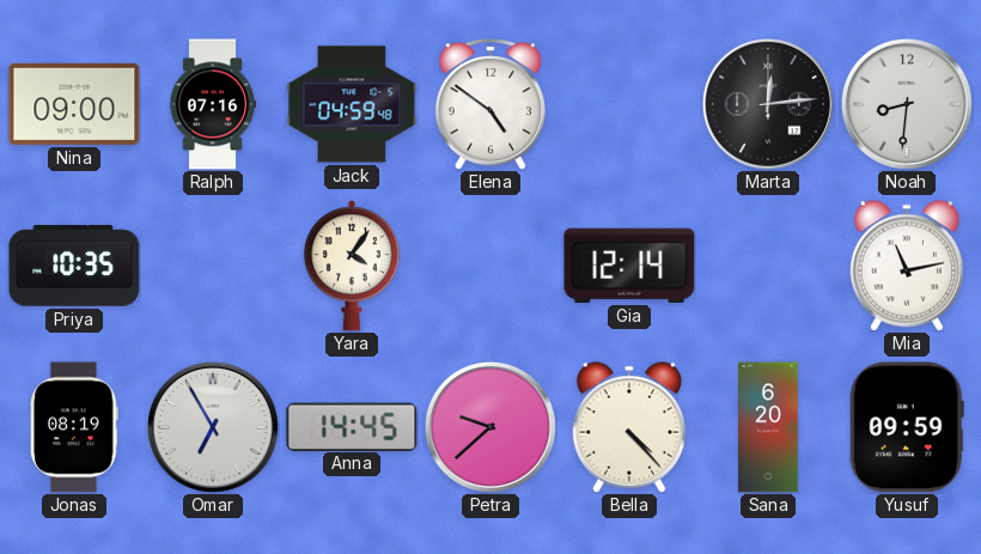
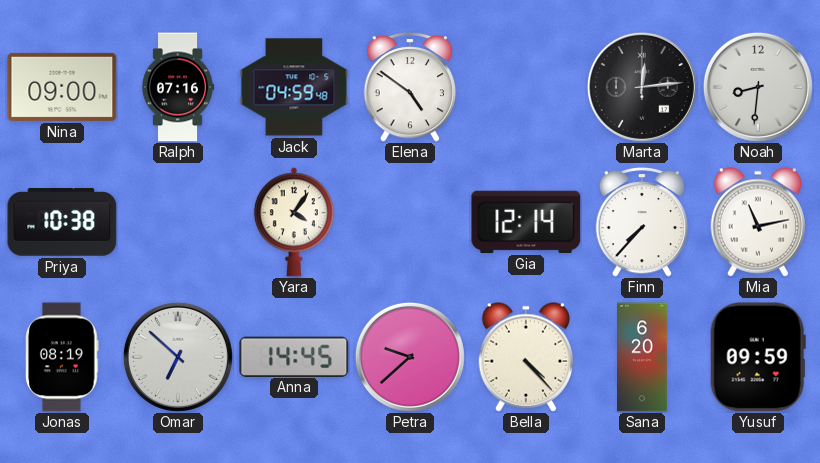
Priya: 10:35 -> 10:38
Finn: none -> 7:37
Omar: 6:55 -> 6:52
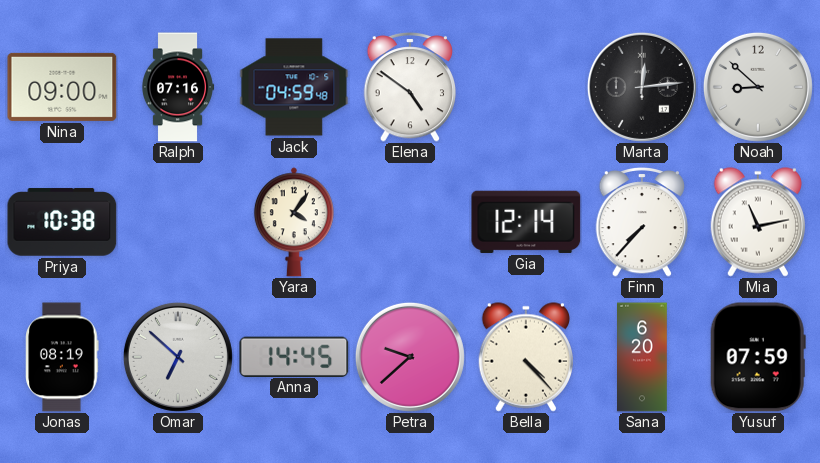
Noah: 8:31 -> 8:52
Yusuf: 09:59 -> 07:59
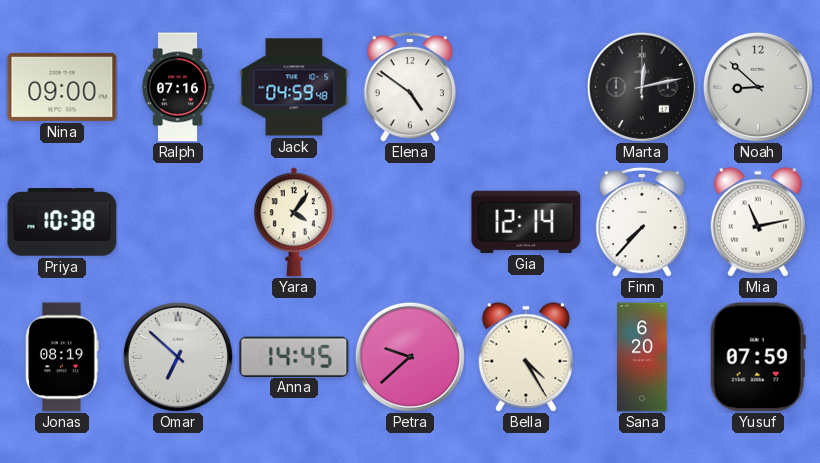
Marta: 12:14 -> 12:13
Bella: 4:23 -> 4:25
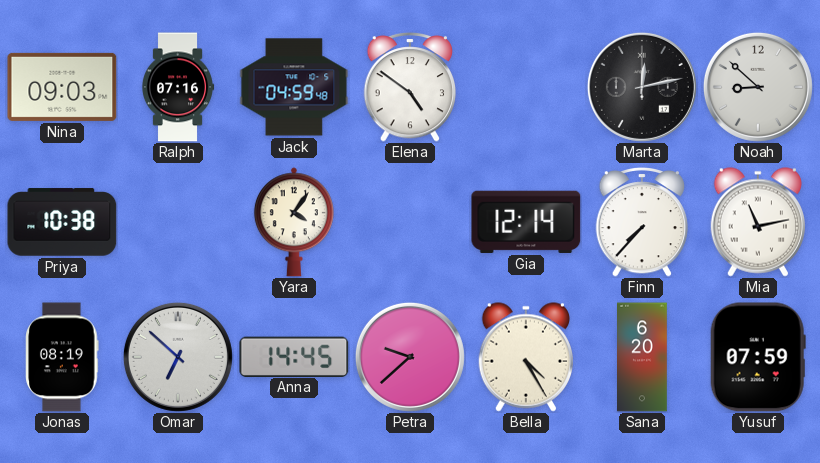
Nina: 09:00 -> 09:03
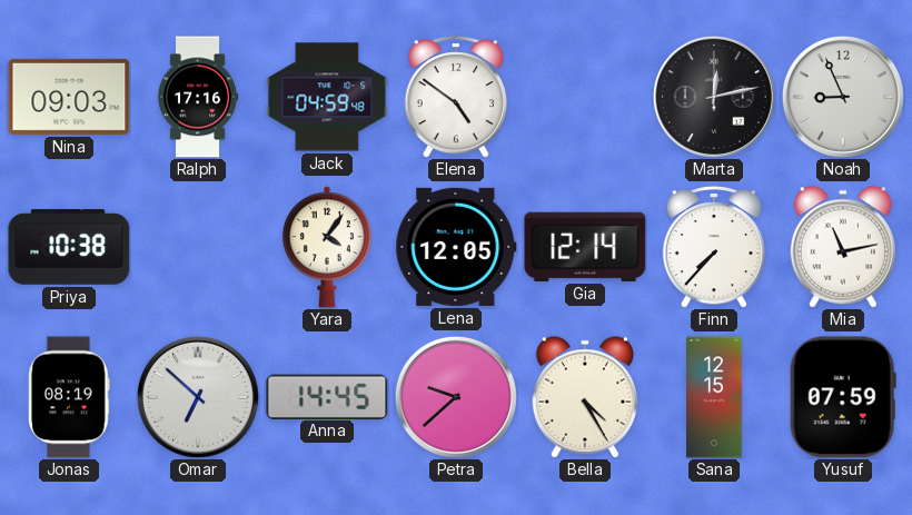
Ralph: 07:16 -> 17:16
Noah: 8:52 -> 8:56
Lena: none -> 12:05
Sana: 6:20 -> 12:15
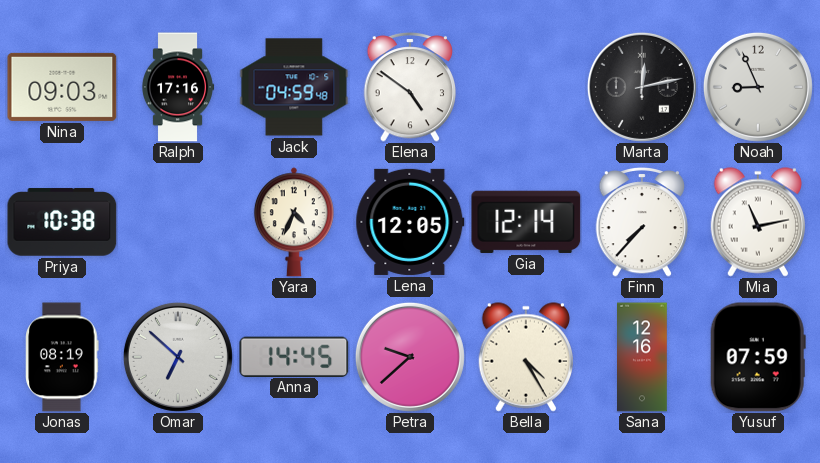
Yara: 4:06 -> 4:34
Sana: 12:15 -> 12:16
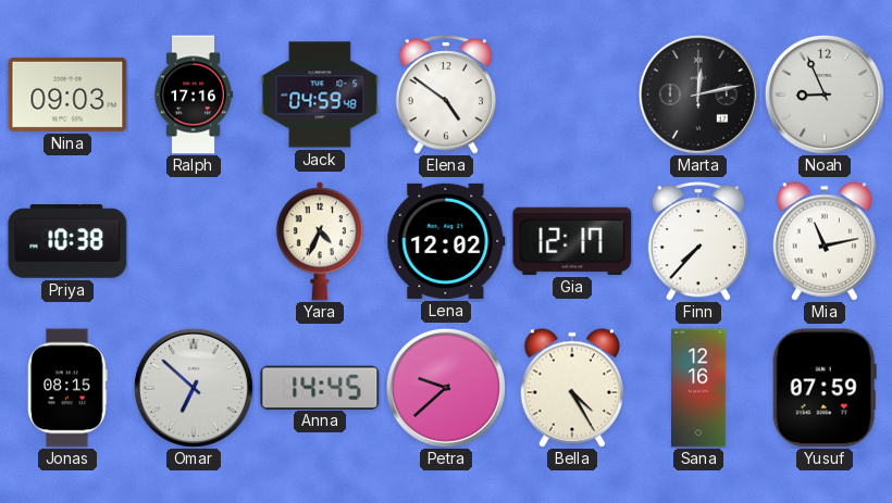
Lena: 12:05 -> 12:02
Gia: 12:14 -> 12:17
Jonas: 08:19 -> 08:15
